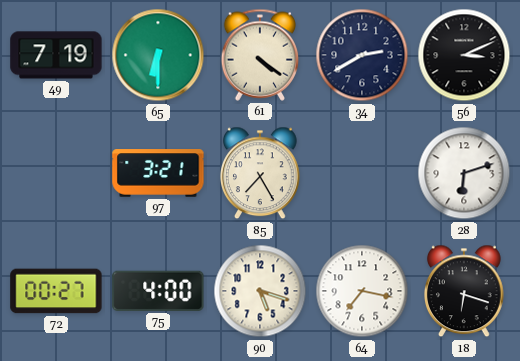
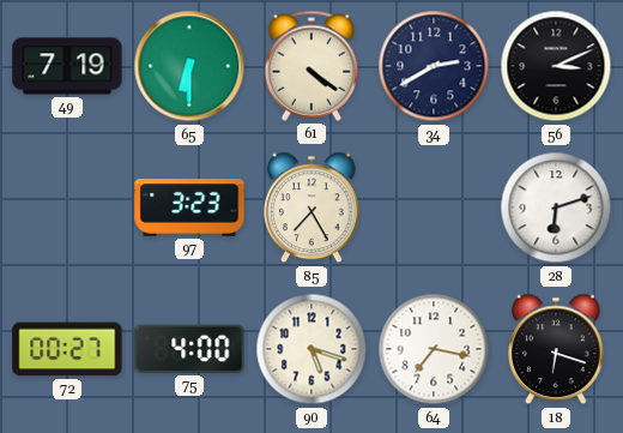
97: 3:21 -> 3:23
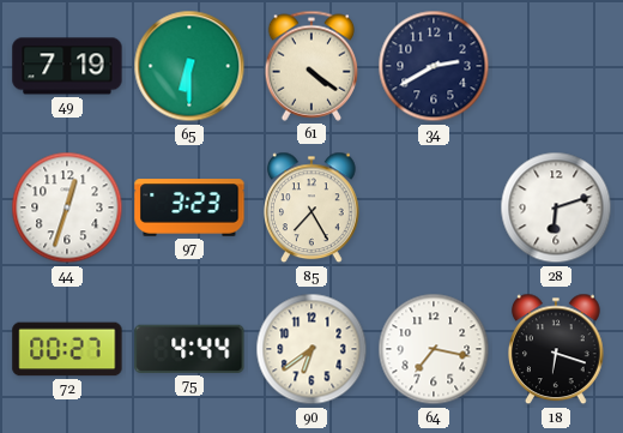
56: 3:11 -> none
44: none -> 12:33
75: 4:00 -> 4:44
90: 5:18 -> 6:39
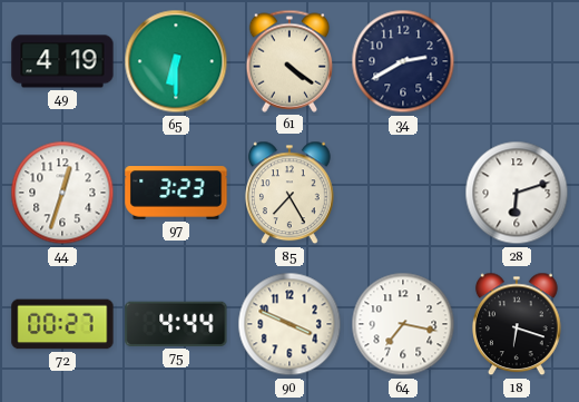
49: 7:19 -> 4:19
90: 6:39 -> 3:49
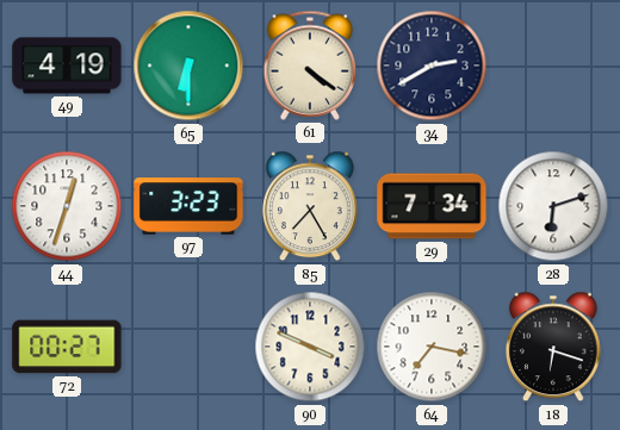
29: none -> 7:34
75: 4:44 -> none
